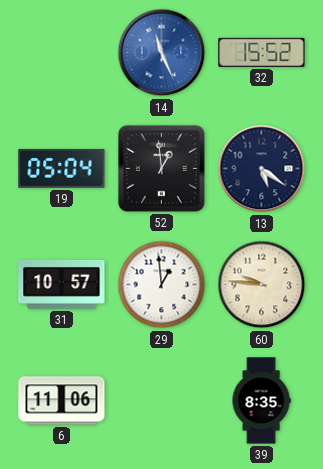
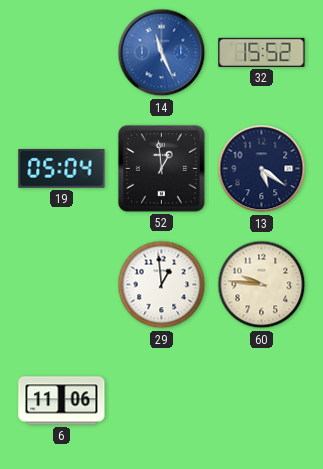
31: 10:57 -> none
39: 8:35 -> none
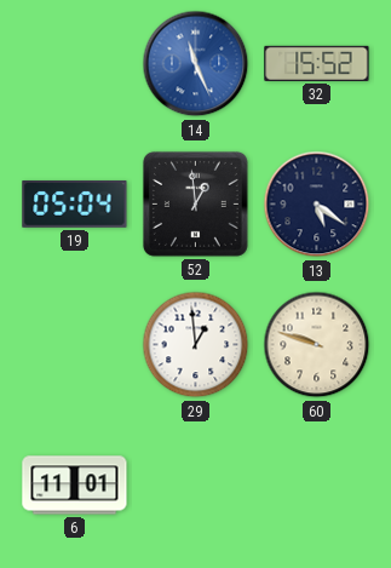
60: 9:46 -> 9:48
6: 11:06 -> 11:01
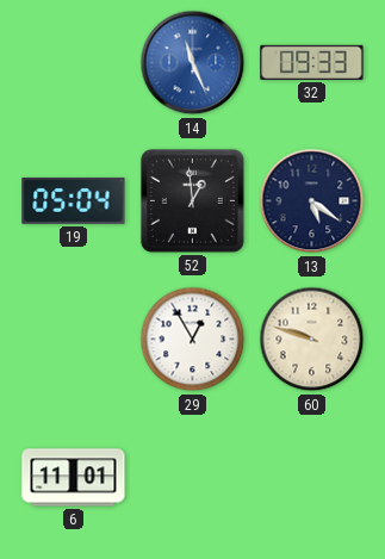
32: 15:52 -> 09:33
29: 12:59 -> 12:55
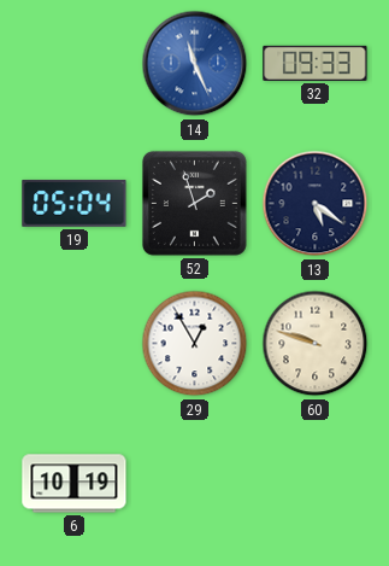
52: 12:59 -> 1:57
6: 11:01 -> 10:19
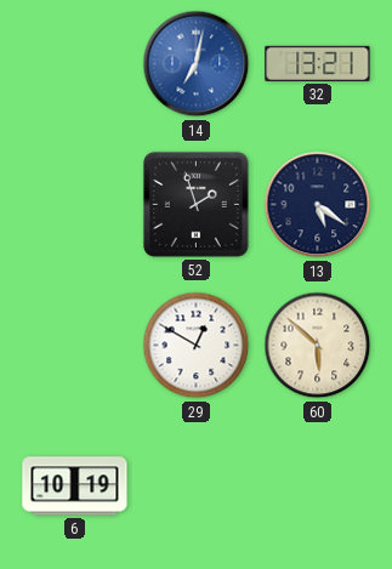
14: 11:26 -> 7:02
32: 09:33 -> 13:21
19: 05:04 -> none
29: 12:55 -> 12:50
60: 9:48 -> 5:52
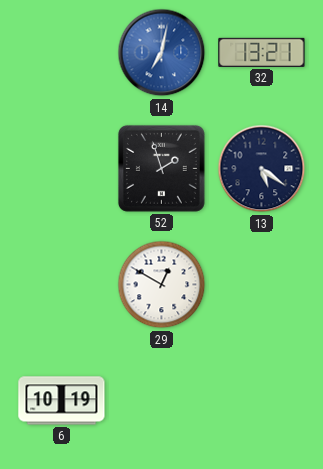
60: 5:52 -> none
